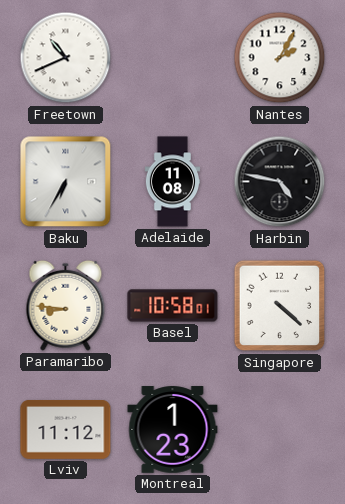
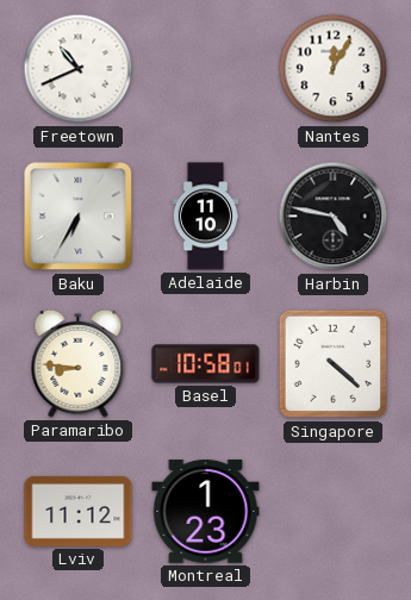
Nantes: 2:05 -> 12:05
Adelaide: 11:08 -> 11:10
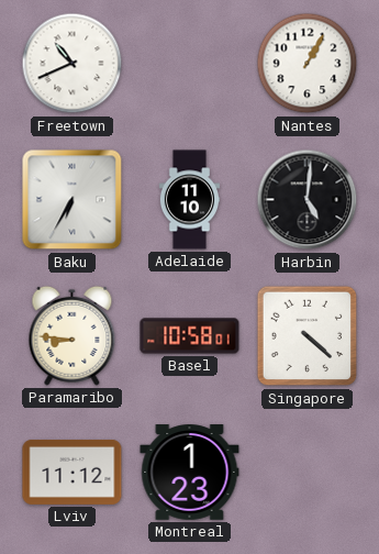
Nantes: 12:05 -> 1:05
Harbin: 4:47 -> 5:01
